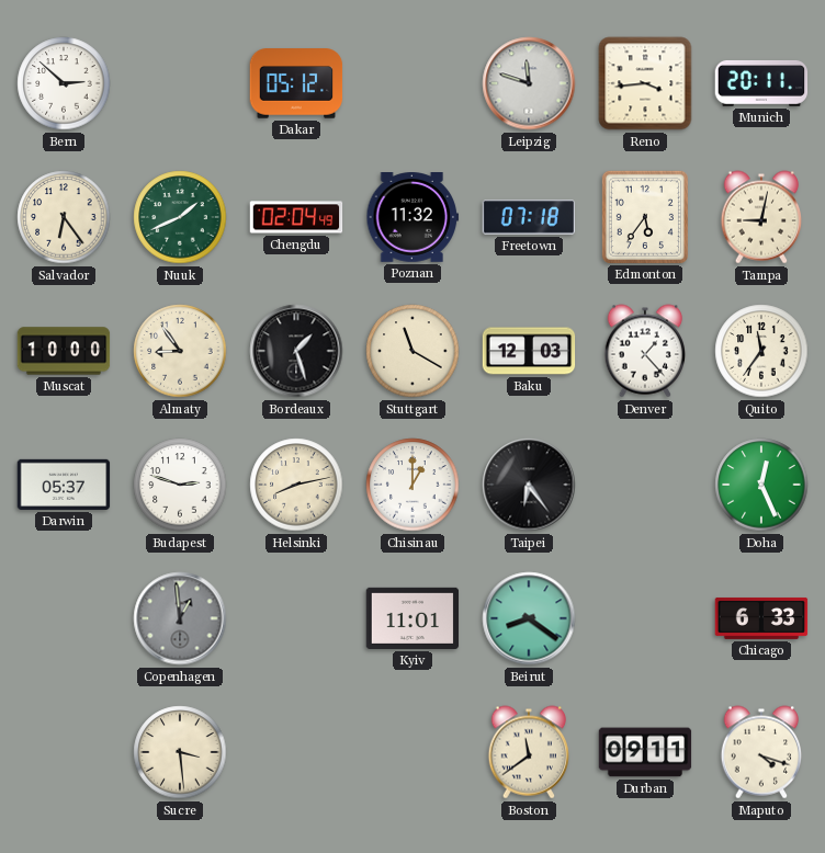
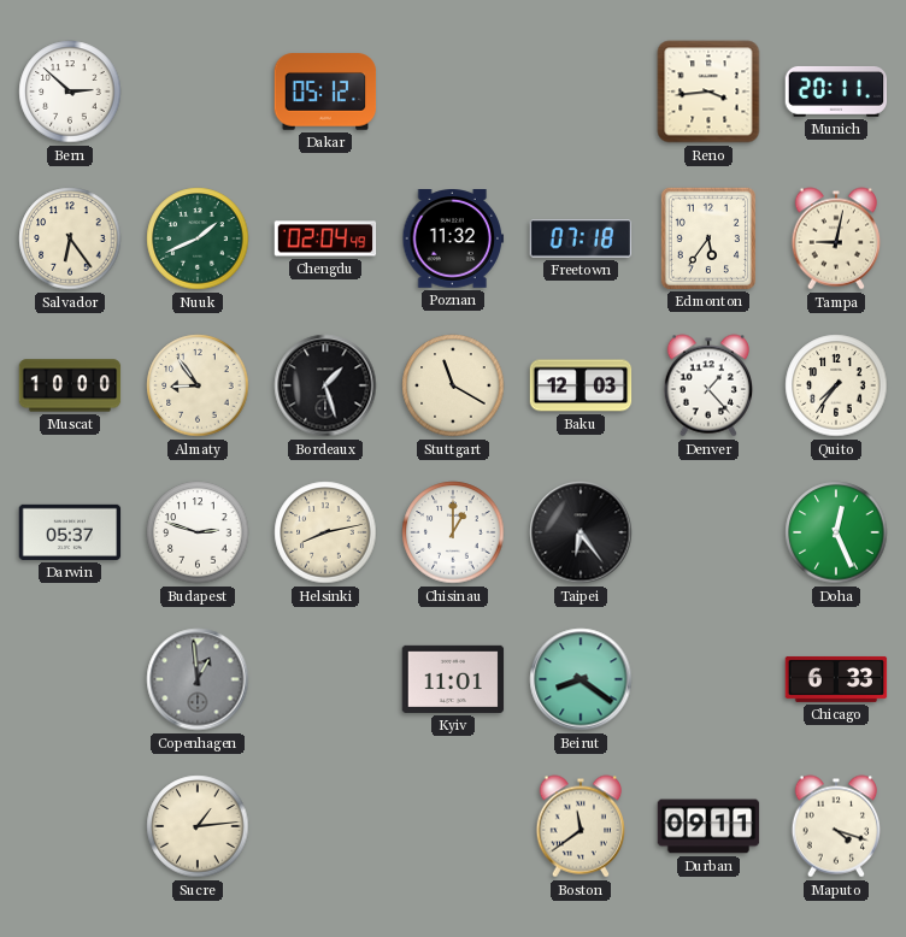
Leipzig: 11:48 -> none
Quito: 11:36 -> 7:36
Sucre: 3:29 -> 1:14
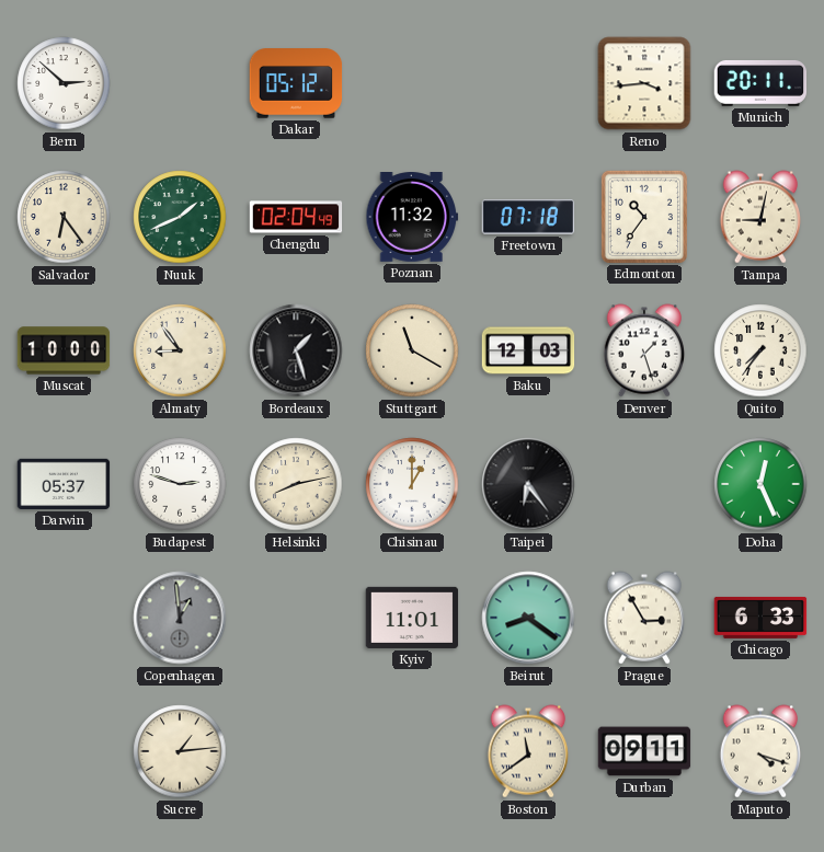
Edmonton: 5:36 -> 10:36
Denver: 1:23 -> 1:27
Prague: none -> 2:55
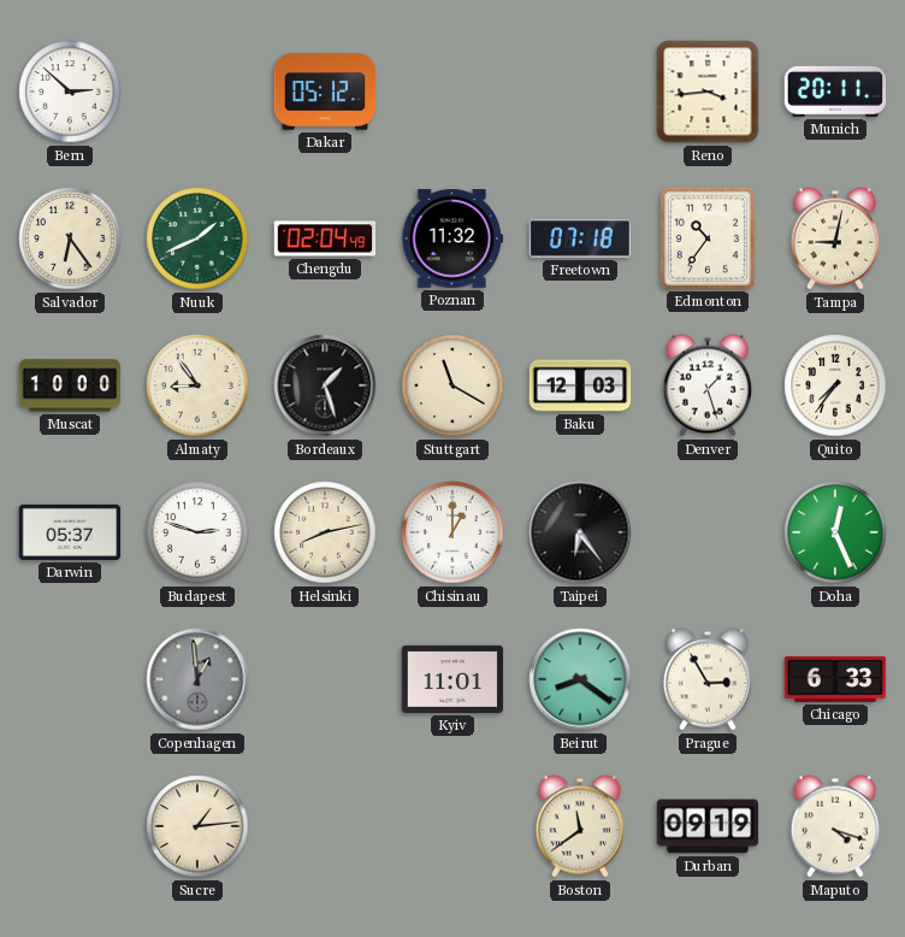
Durban: 09:11 -> 09:19
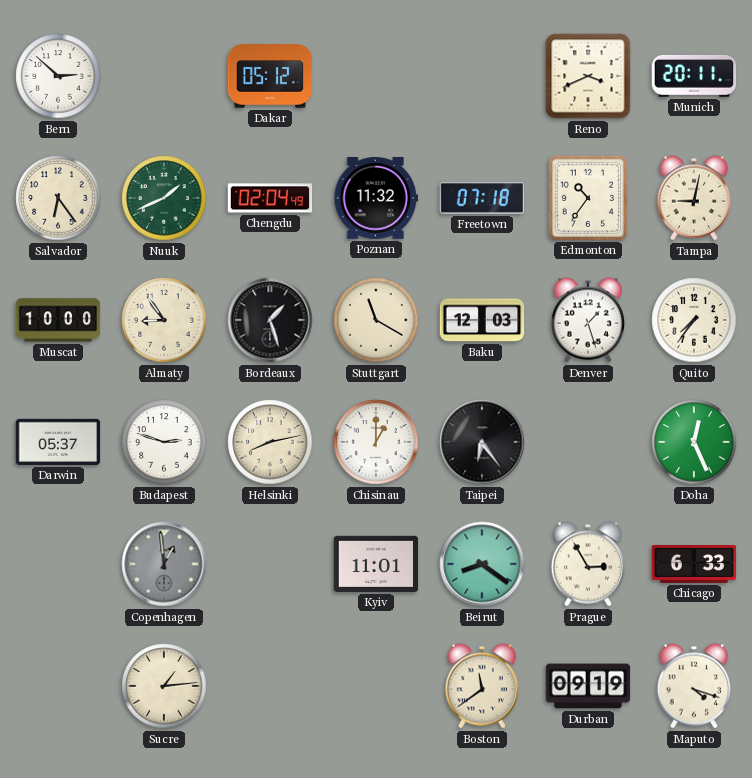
Reno: 3:44 -> 3:41
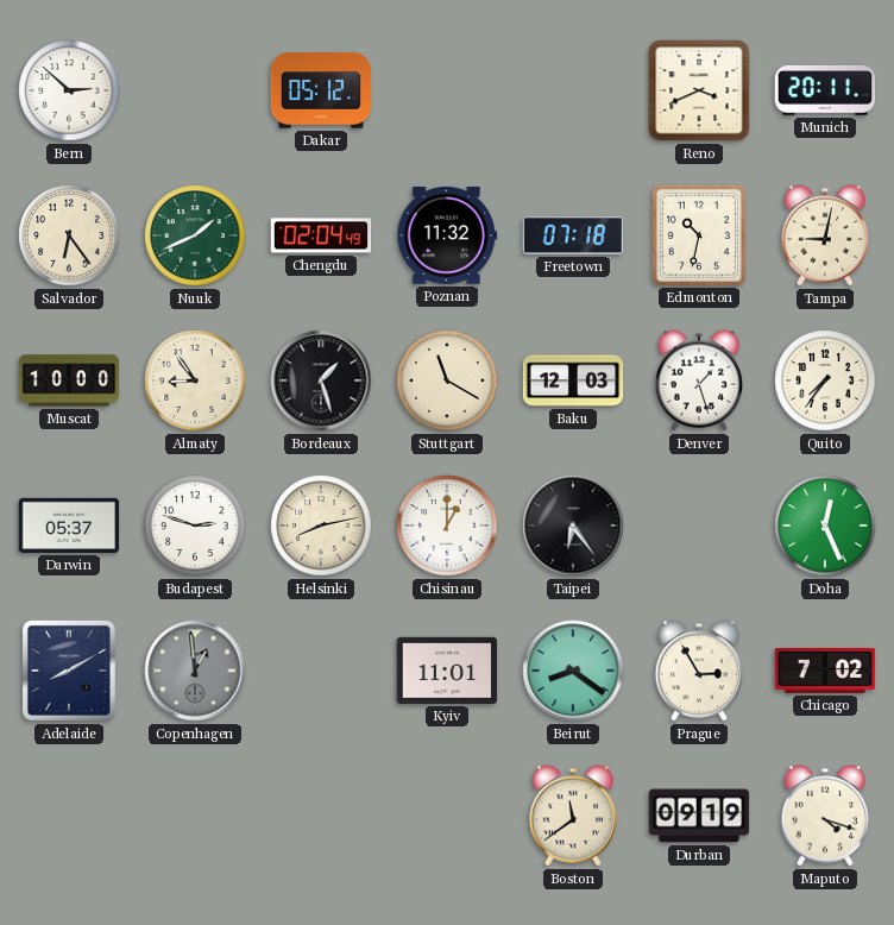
Edmonton: 10:36 -> 10:32
Adelaide: none -> 8:10
Chicago: 6:33 -> 7:02
Sucre: 1:14 -> none
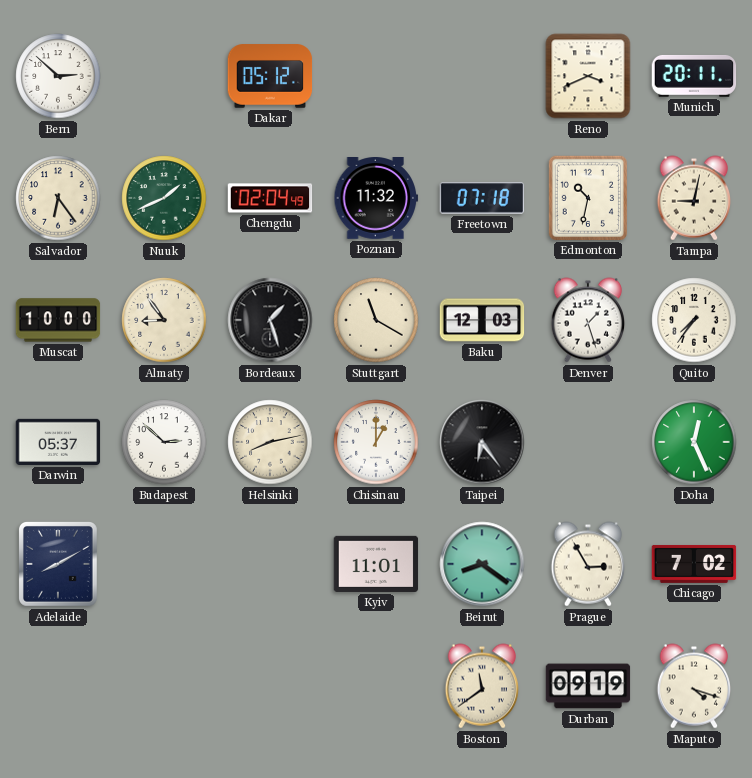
Budapest: 2:48 -> 2:52
Copenhagen: 12:59 -> none
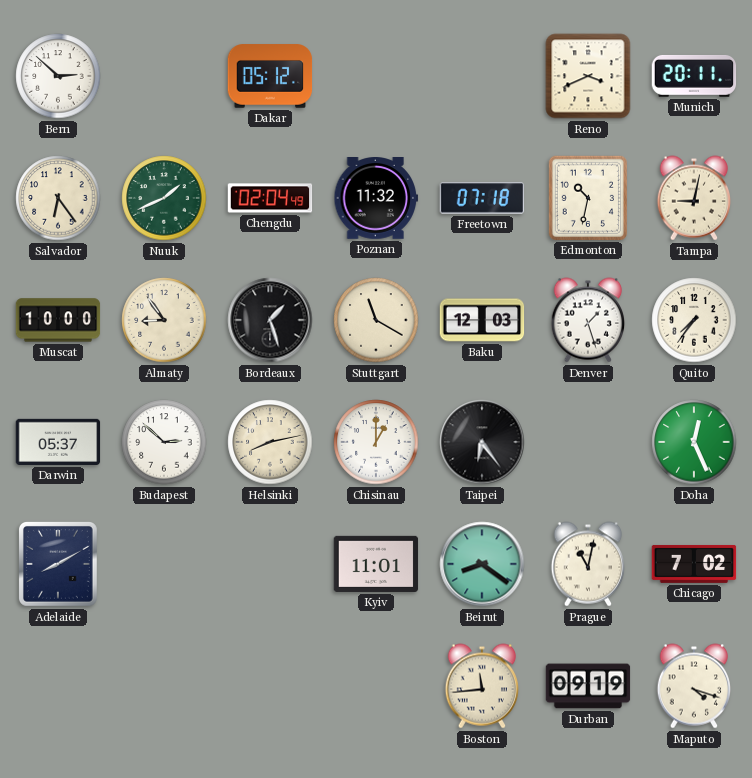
Prague: 2:55 -> 11:02
Boston: 11:39 -> 11:44
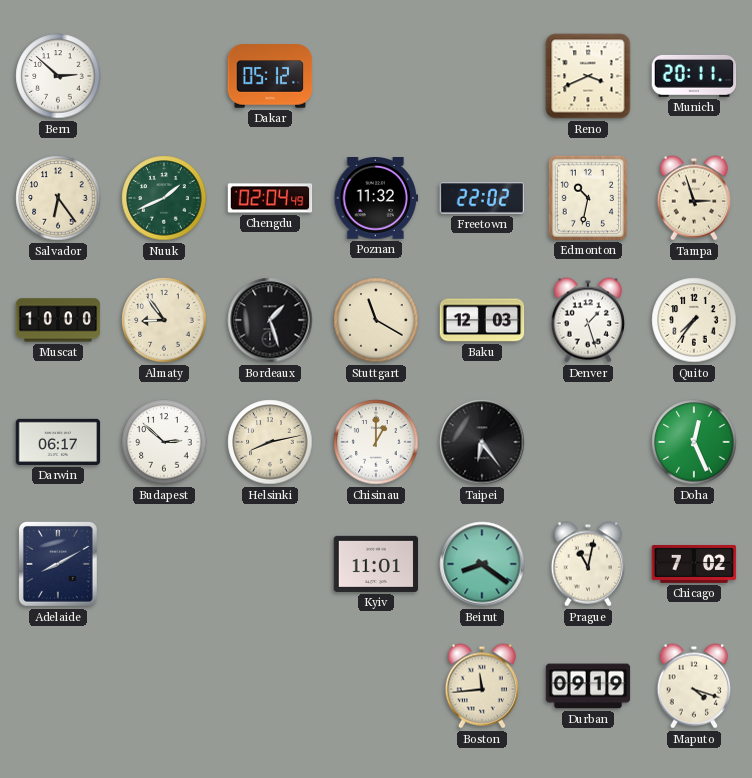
Freetown: 07:18 -> 22:02
Tampa: 9:02 -> 2:57
Darwin: 05:37 -> 06:17
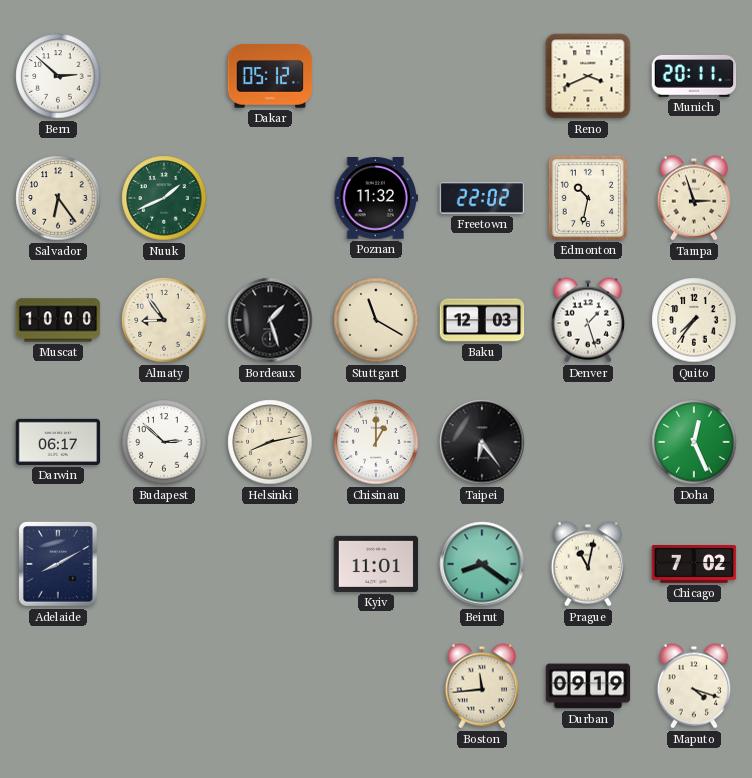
Chengdu: 02:04 -> none
